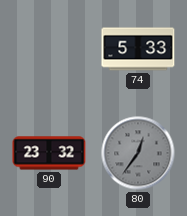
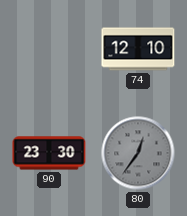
74: 5:33 -> 12:10
90: 23:32 -> 23:30
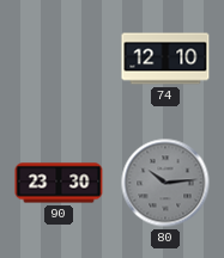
80: 12:36 -> 10:14
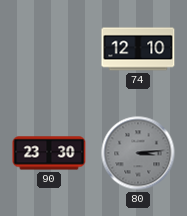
80: 10:14 -> 3:14
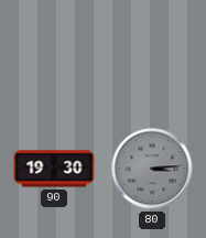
74: 12:10 -> none
90: 23:30 -> 19:30
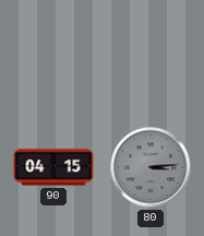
90: 19:30 -> 04:15
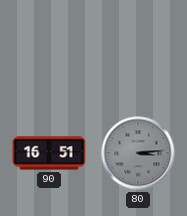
90: 04:15 -> 16:51
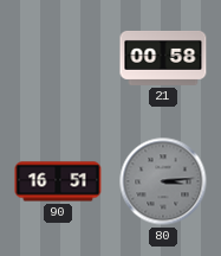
21: none -> 00:58
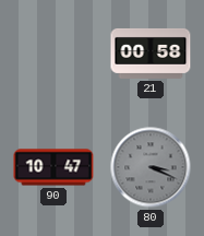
90: 16:51 -> 10:47
80: 3:14 -> 3:19
